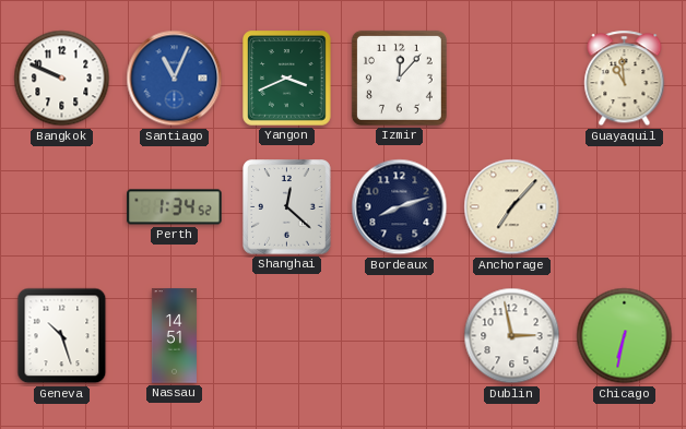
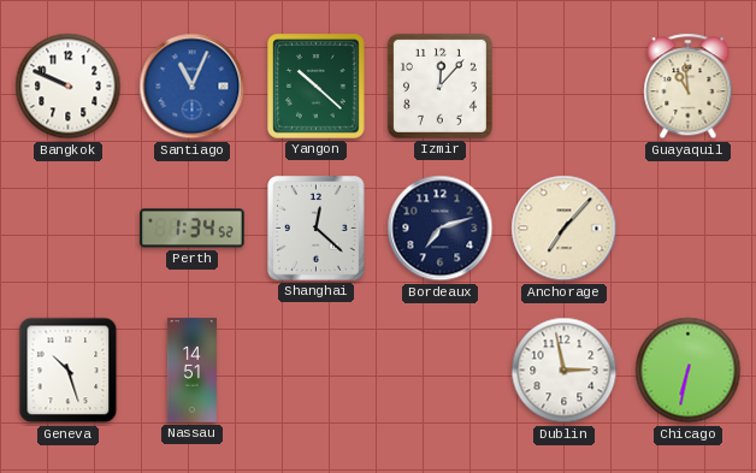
Yangon: 3:41 -> 10:22
Bordeaux: 8:12 -> 7:12
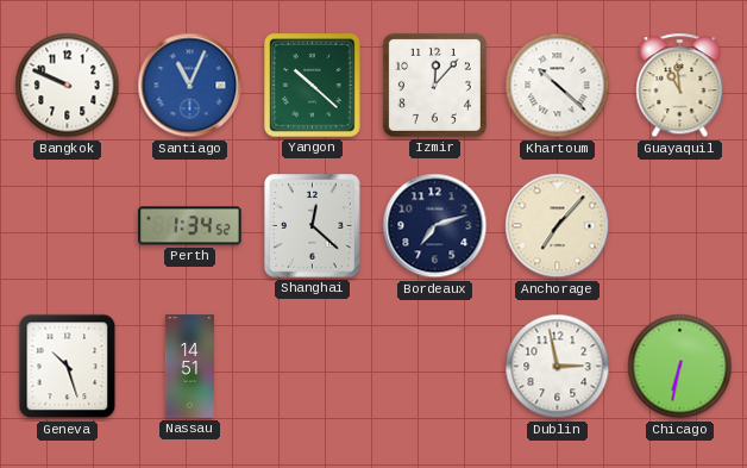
Khartoum: none -> 10:22
